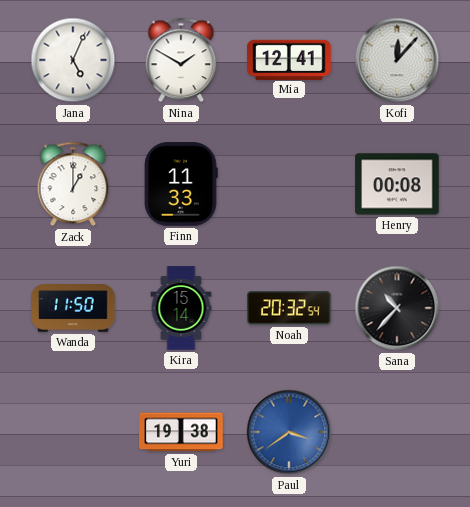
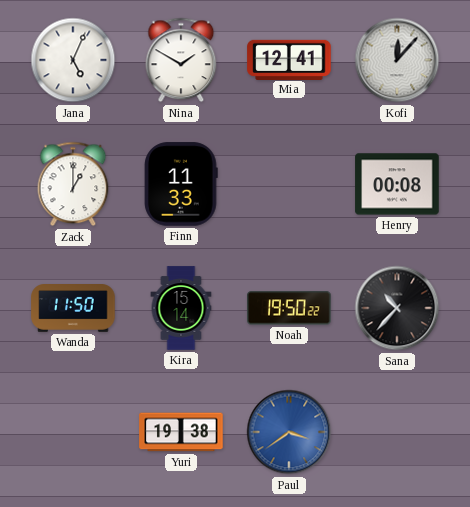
Noah: 20:32 -> 19:50
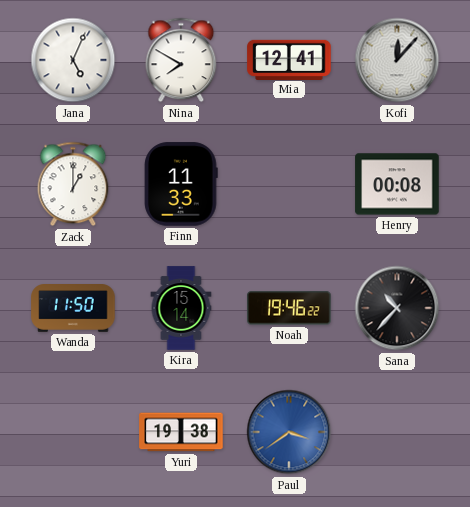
Nina: 1:50 -> 7:50
Noah: 19:50 -> 19:46
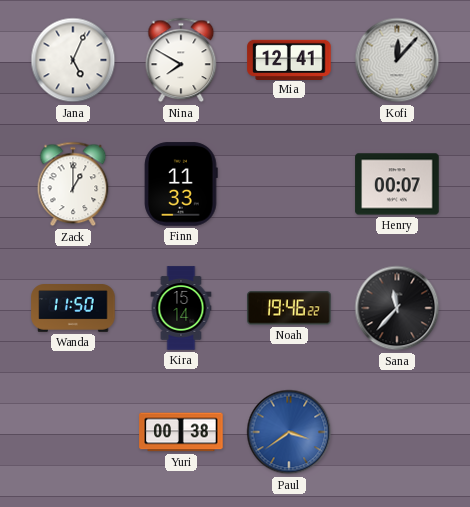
Henry: 00:08 -> 00:07
Sana: 10:37 -> 11:37
Yuri: 19:38 -> 00:38
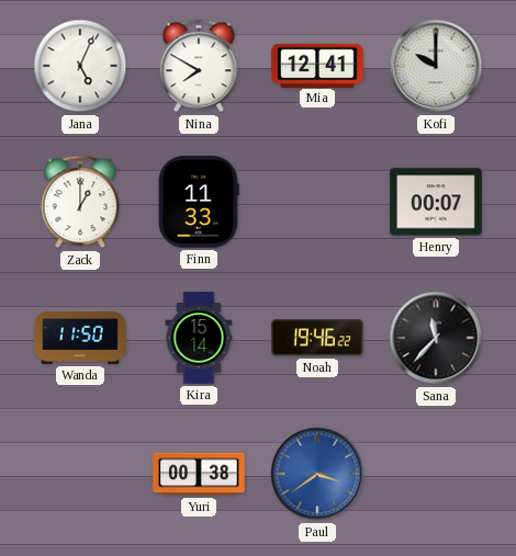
Kofi: 12:07 -> 10:00
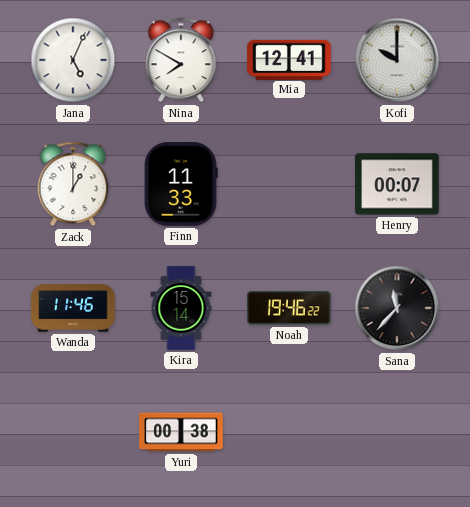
Wanda: 11:50 -> 11:46
Paul: 3:39 -> none
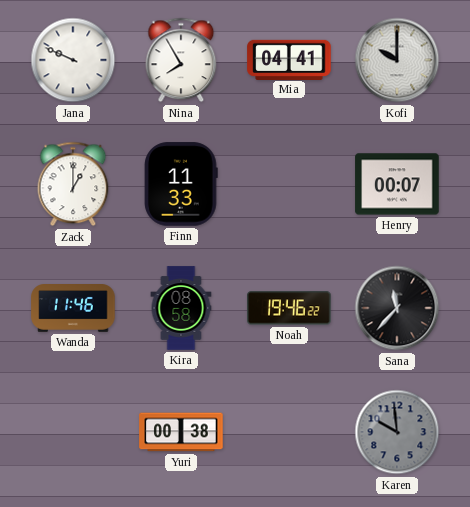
Jana: 5:04 -> 9:49
Nina: 7:50 -> 7:55
Mia: 12:41 -> 04:41
Kira: 15:14 -> 08:58
Karen: none -> 9:59
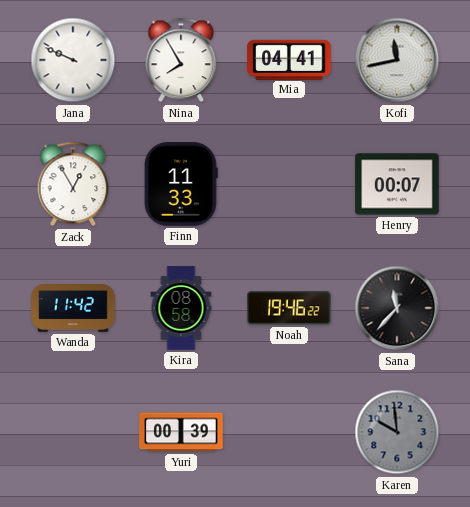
Kofi: 10:00 -> 11:43
Zack: 1:00 -> 12:55
Wanda: 11:46 -> 11:42
Yuri: 00:38 -> 00:39
